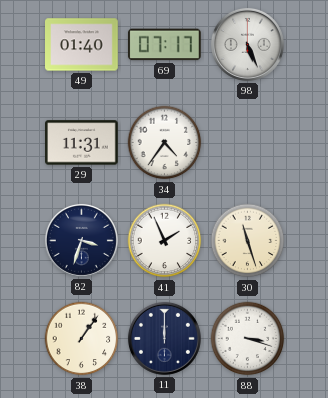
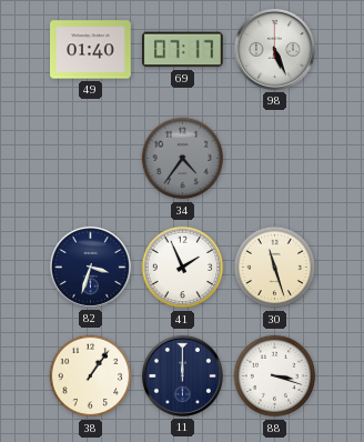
29: 11:31 -> none
34 dial: white -> grey
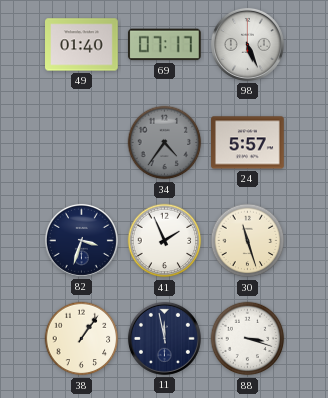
24: none -> 5:57
11: 12:00 -> 11:58
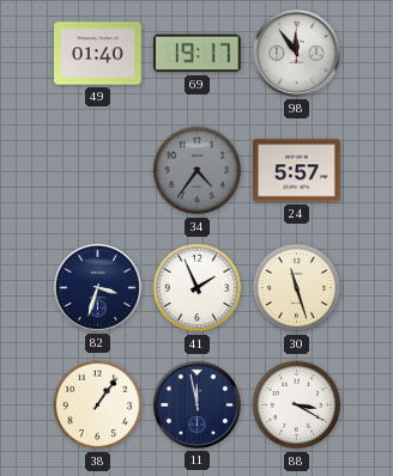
69: 07:17 -> 19:17
98: 5:26 -> 11:54
88: 3:18 -> 3:20
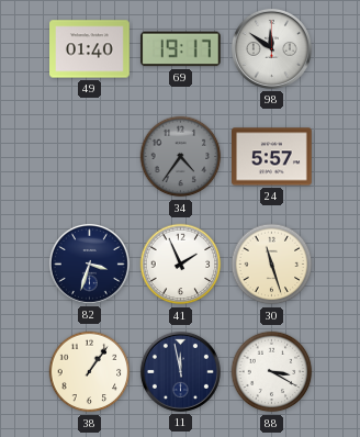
98: 11:54 -> 11:51
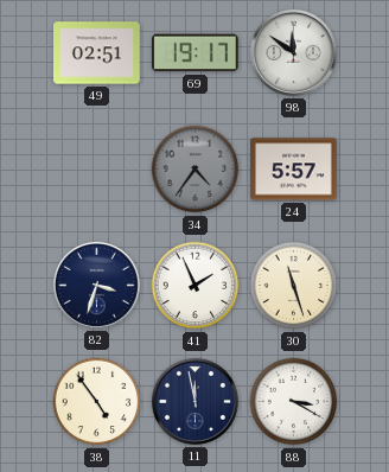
49: 01:40 -> 02:51
38: 1:06 -> 4:54
